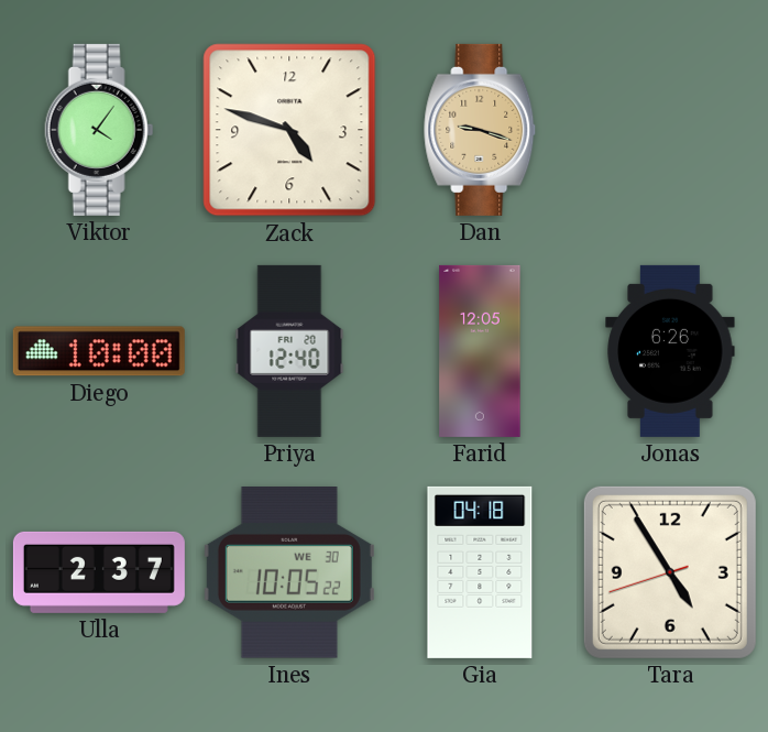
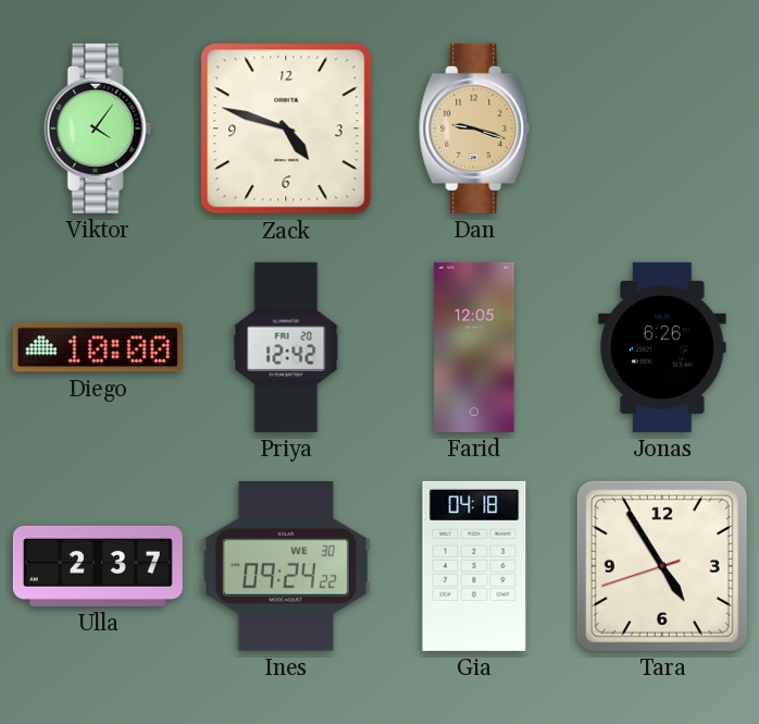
Priya: 12:40 -> 12:42
Ines: 10:05 -> 09:24
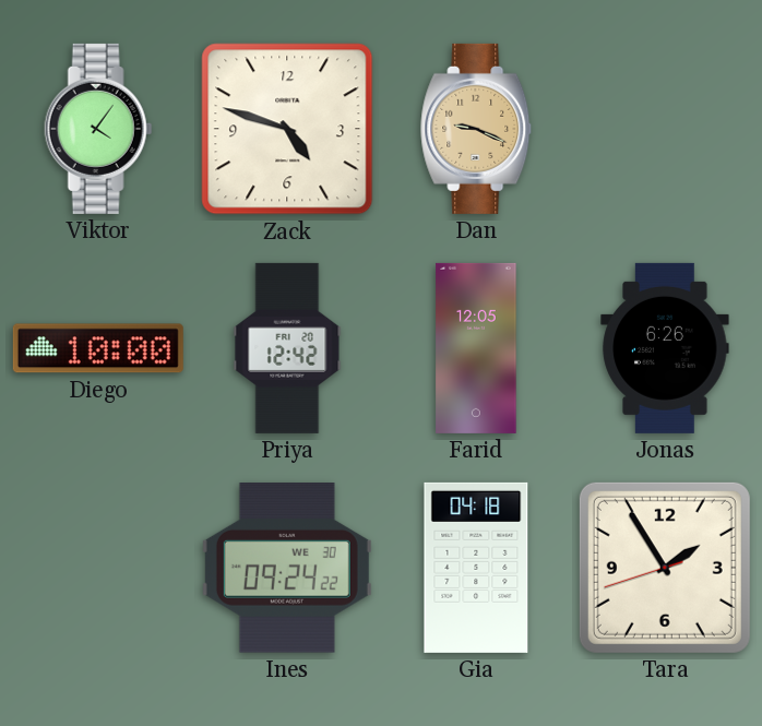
Dan: 9:18 -> 9:19
Ulla: 2:37 -> none
Tara: 4:54 -> 1:54
